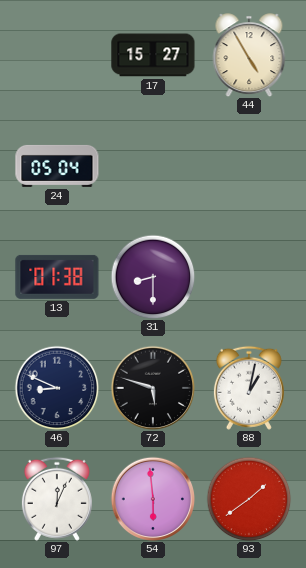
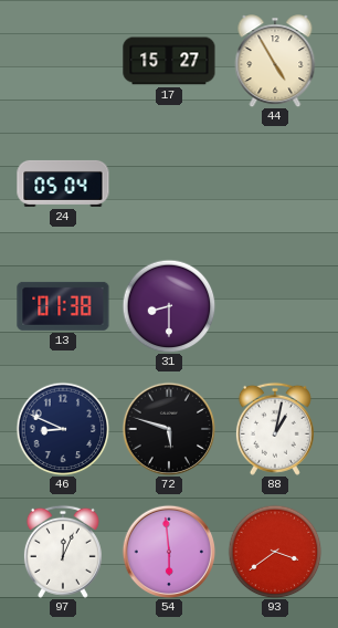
93: 1:39 -> 3:39
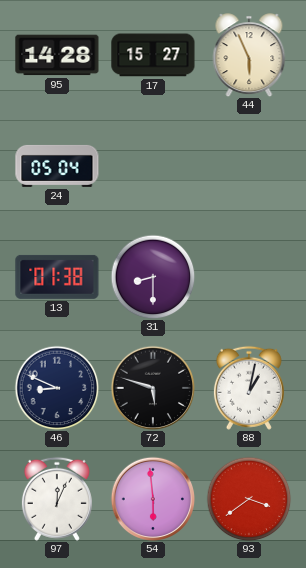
95: none -> 14:28
44: 4:55 -> 5:56
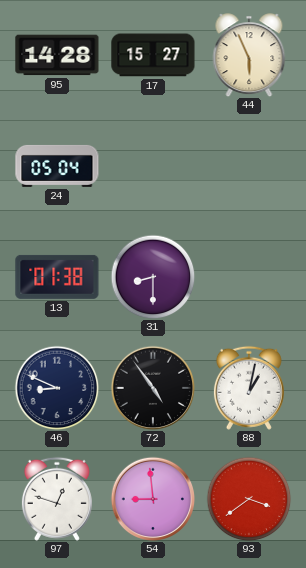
72: 5:48 -> 4:54
97: 12:04 -> 12:48
54: 5:59 -> 8:59
